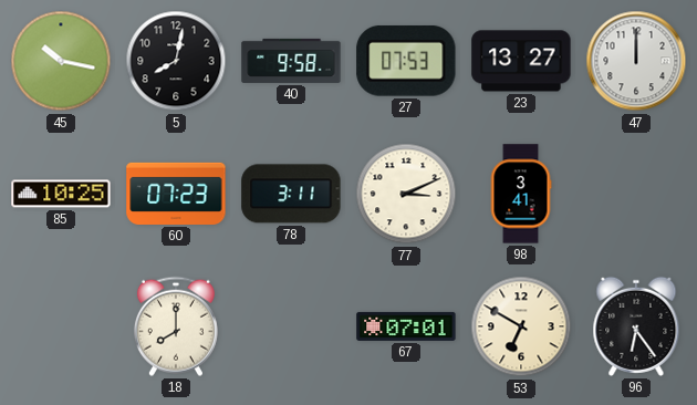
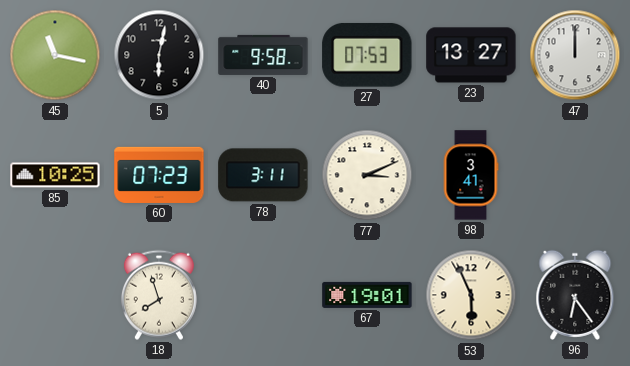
45: 10:17 -> 11:17
5: 8:02 -> 6:02
18: 8:00 -> 7:57
67: 07:01 -> 19:01
53: 6:50 -> 5:56
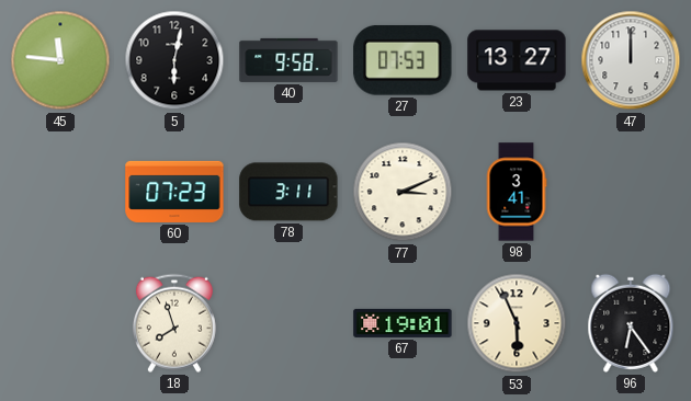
45: 11:17 -> 11:46
85: 10:25 -> none
